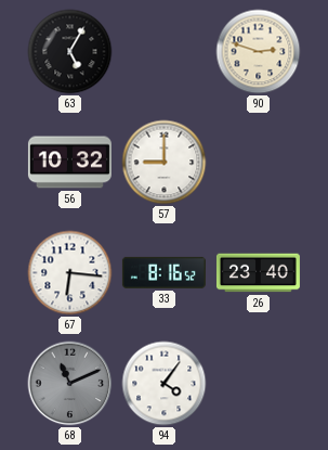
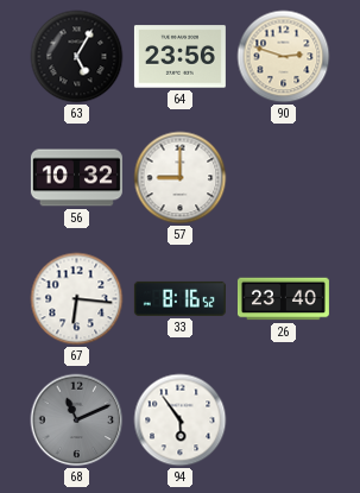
64: none -> 23:56
94: 4:06 -> 5:54
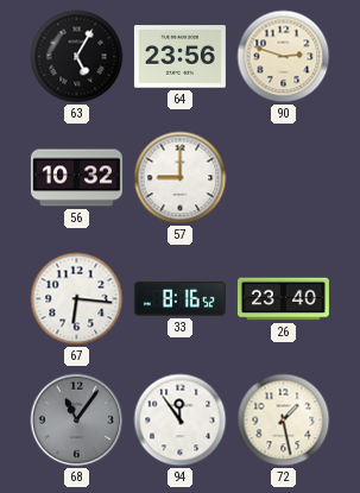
68: 11:11 -> 11:06
94: 5:54 -> 11:54
72: none -> 1:28
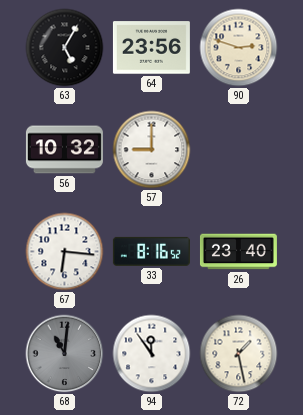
68: 11:06 -> 11:01
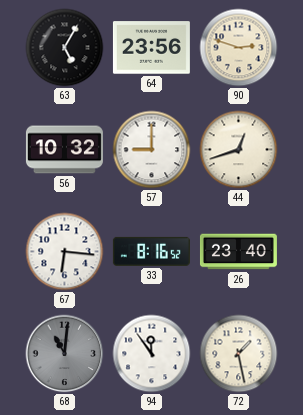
44: none -> 12:42
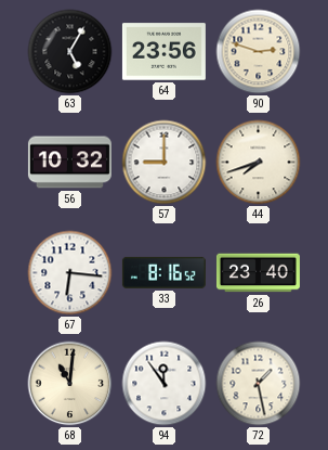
44: 12:42 -> 7:42
68 dial: grey -> cream
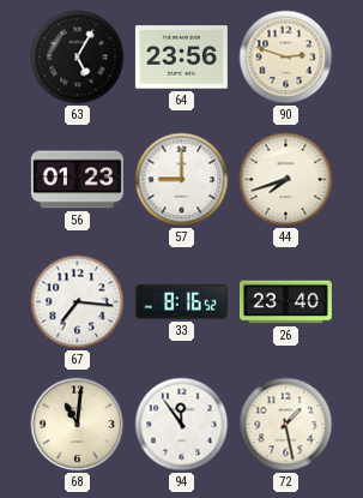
56: 10:32 -> 01:23
67: 6:16 -> 7:16
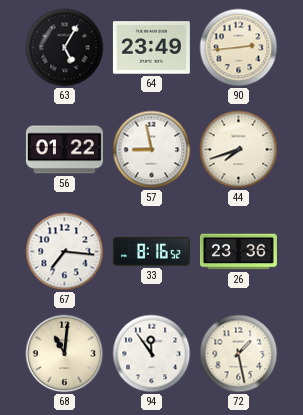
64: 23:56 -> 23:49
90: 2:48 -> 2:44
56: 01:23 -> 01:22
57: 9:00 -> 8:58
26: 23:40 -> 23:36
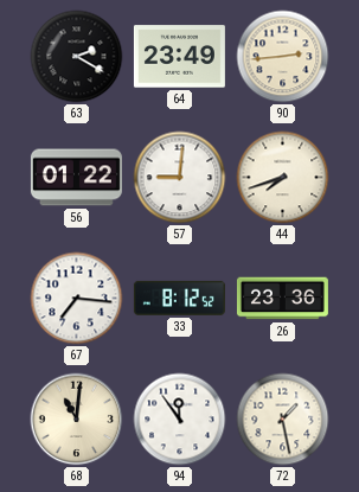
63: 5:05 -> 2:20
57: 8:58 -> 9:01
33: 8:16 -> 8:12
